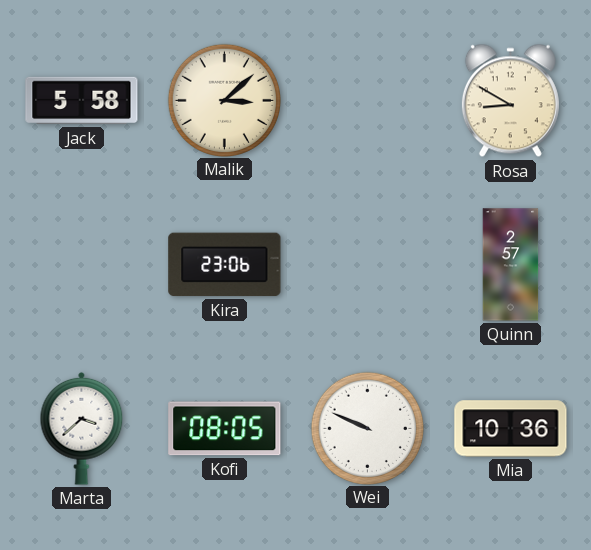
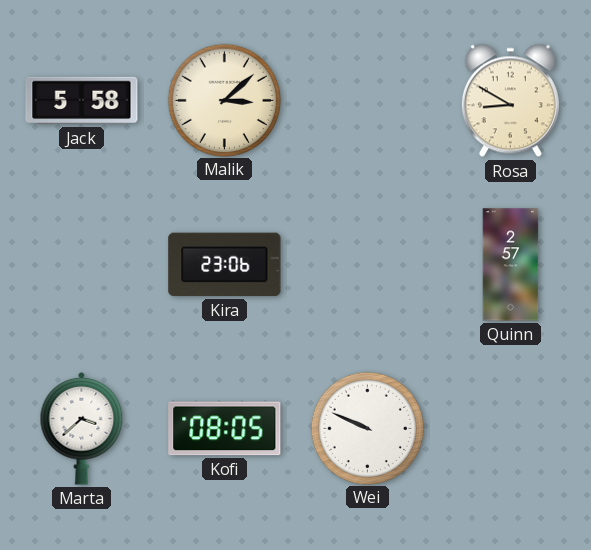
Mia: 10:36 -> none
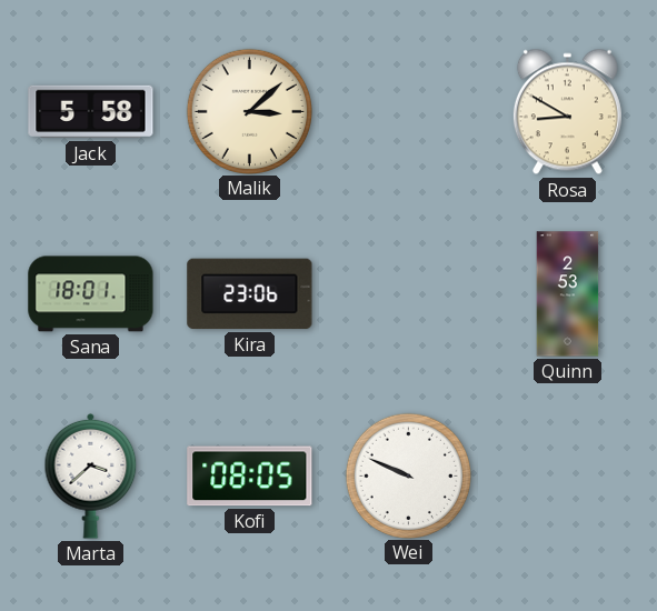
Sana: none -> 18:01
Quinn: 2:57 -> 2:53
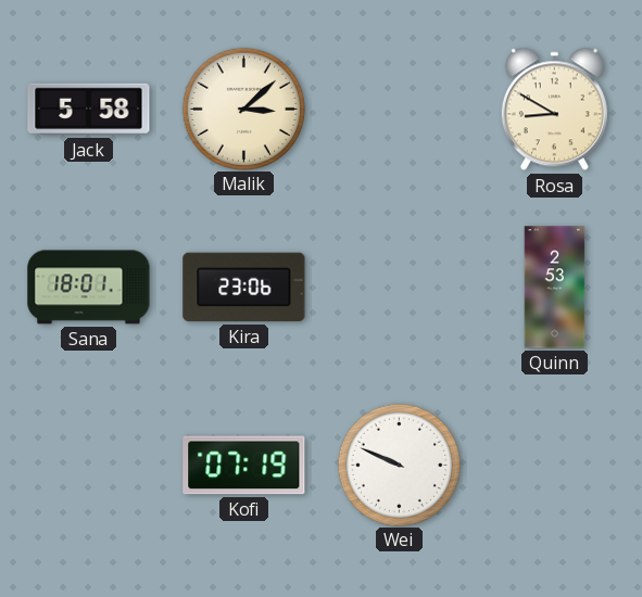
Marta: 3:38 -> none
Kofi: 08:05 -> 07:19
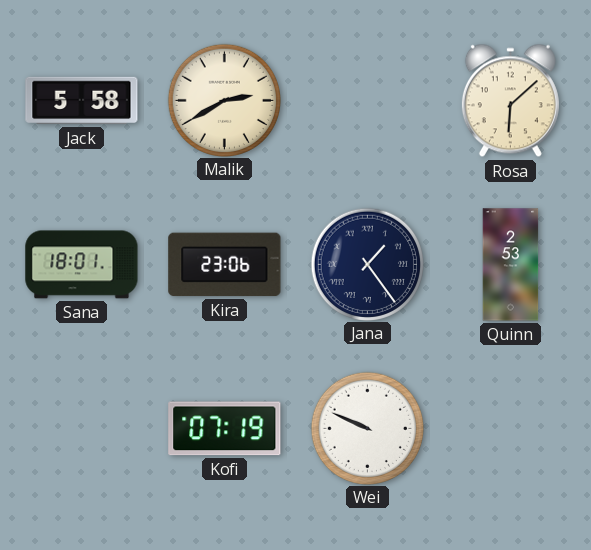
Malik: 3:08 -> 2:40
Rosa: 8:50 -> 6:08
Jana: none -> 1:24
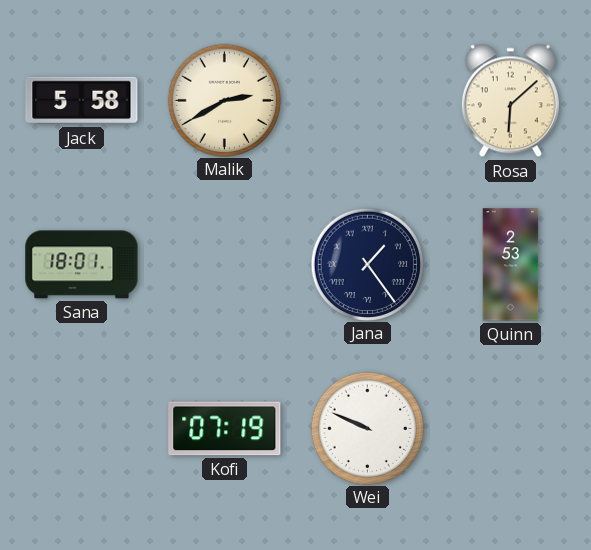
Kira: 23:06 -> none
